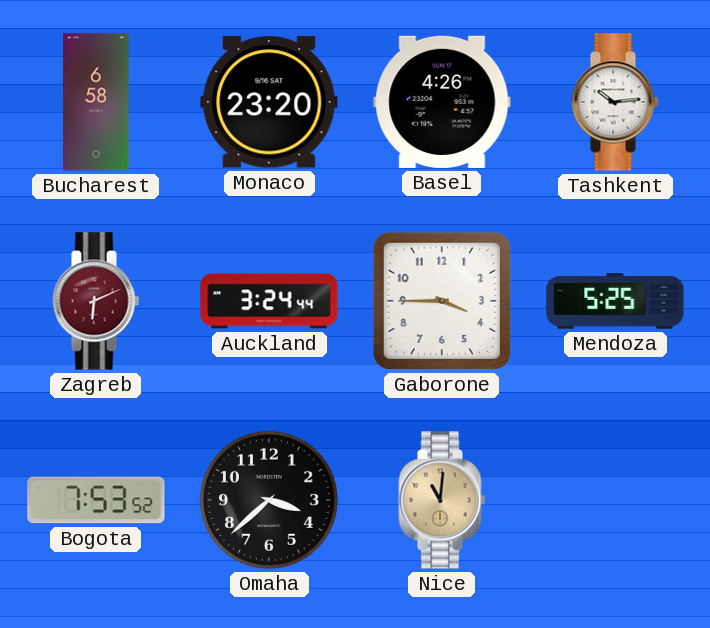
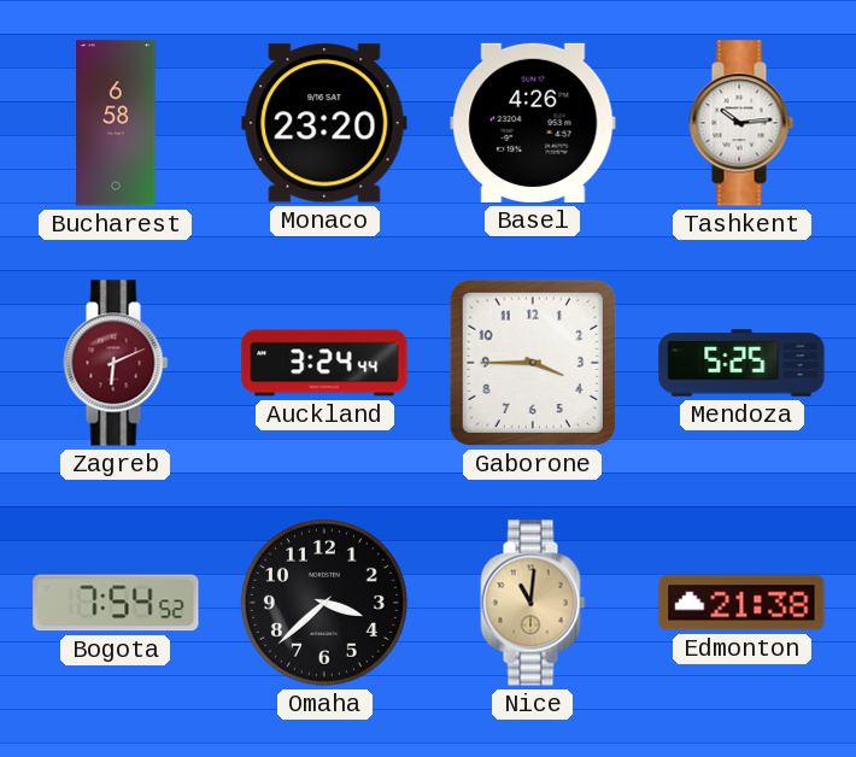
Bogota: 7:53 -> 7:54
Edmonton: none -> 21:38
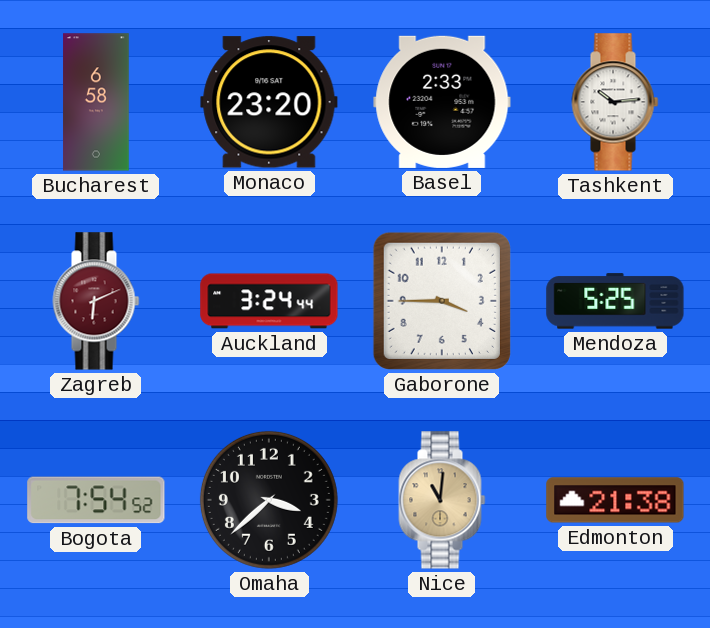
Basel: 4:26 -> 2:33
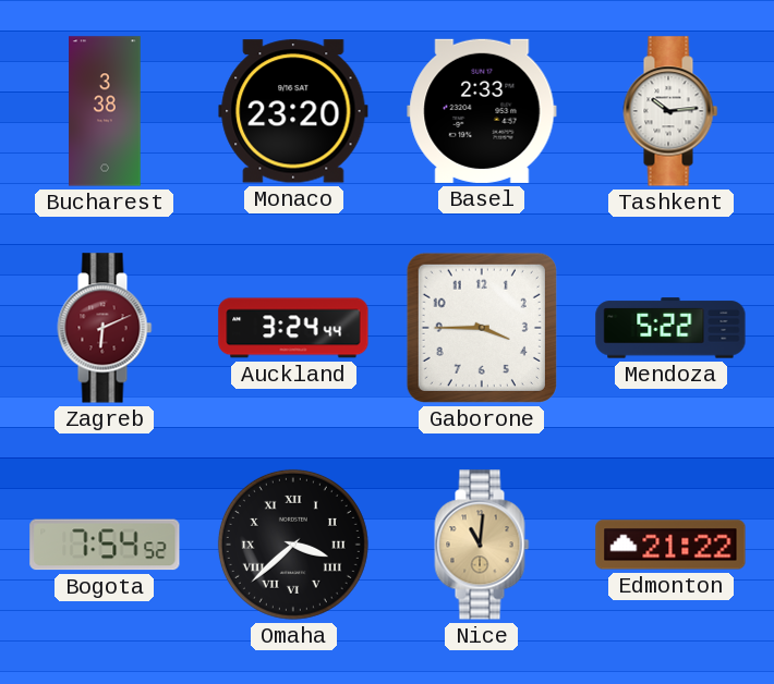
Bucharest: 6:58 -> 3:38
Mendoza: 5:25 -> 5:22
Omaha numerals: Arabic -> Roman
Edmonton: 21:38 -> 21:22
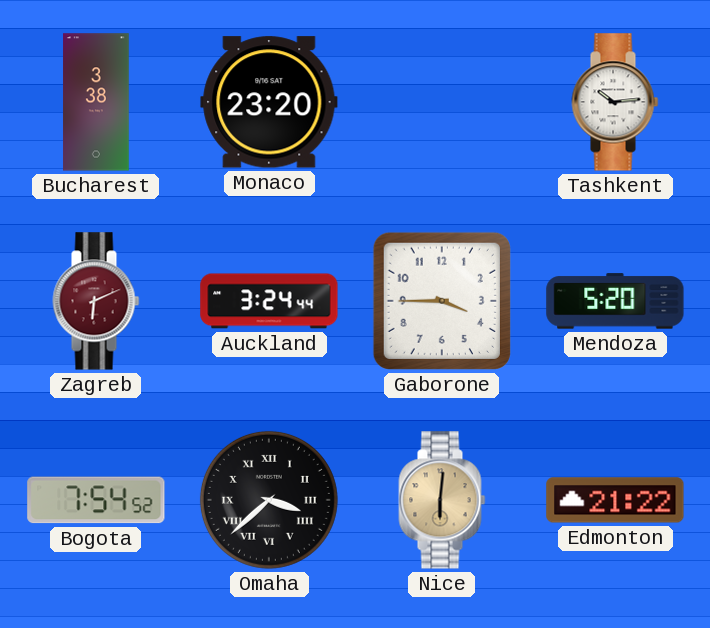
Basel: 2:33 -> none
Mendoza: 5:22 -> 5:20
Nice: 11:01 -> 6:01
